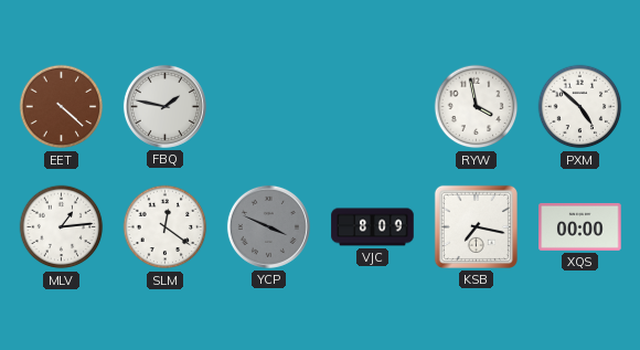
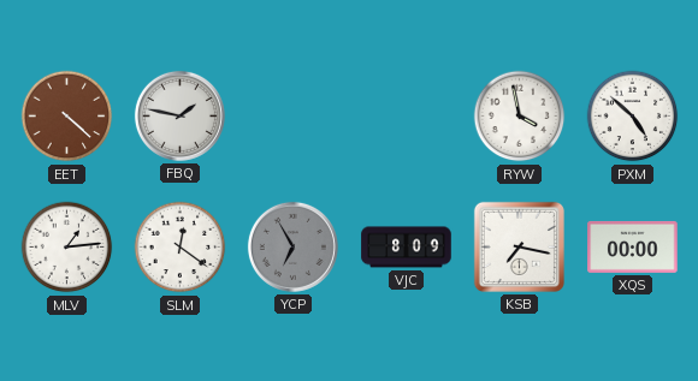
YCP: 3:49 -> 6:55
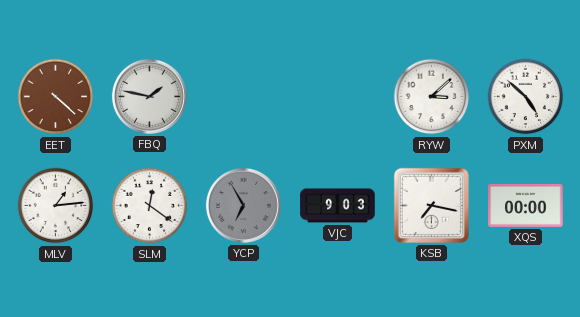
RYW: 3:58 -> 3:08
VJC: 8:09 -> 9:03
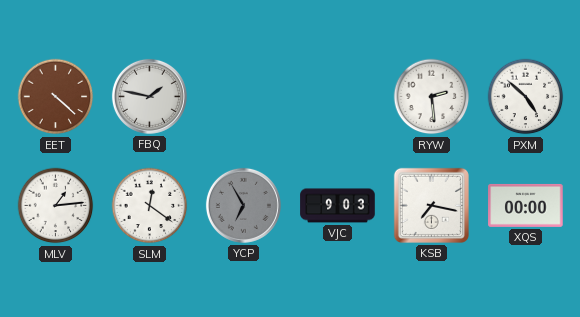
RYW: 3:08 -> 2:29
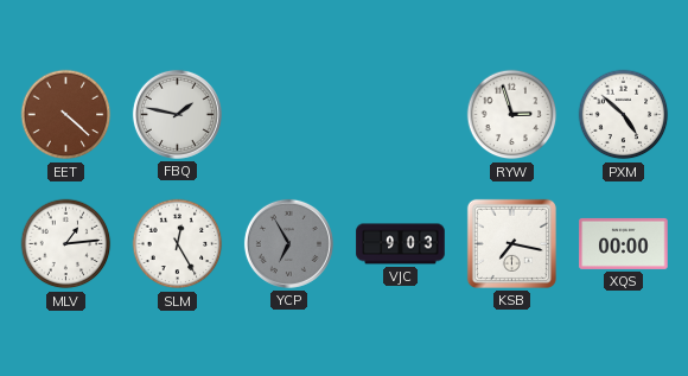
RYW: 2:29 -> 2:57
SLM: 12:21 -> 12:25
